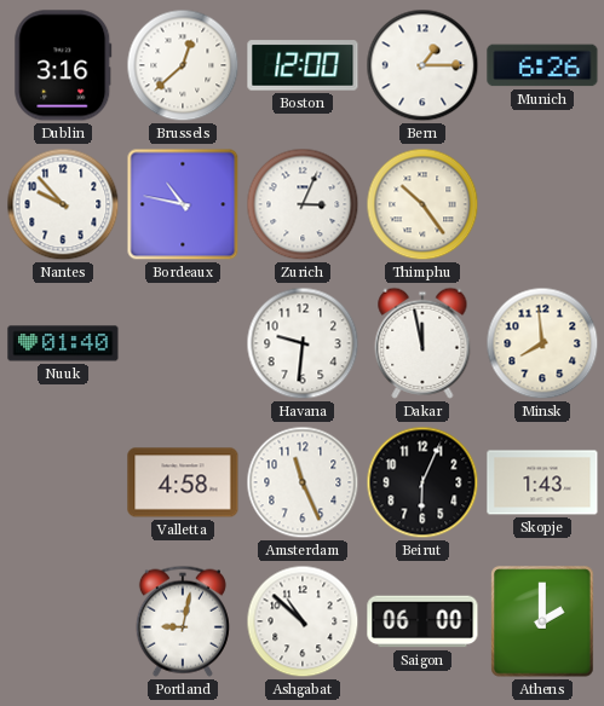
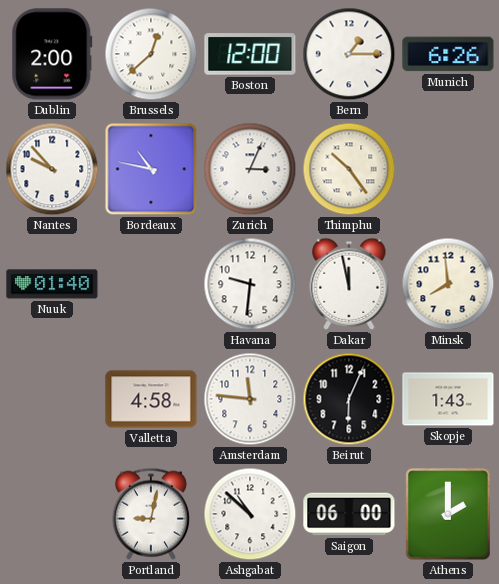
Dublin: 3:16 -> 2:00
Amsterdam: 11:26 -> 11:46
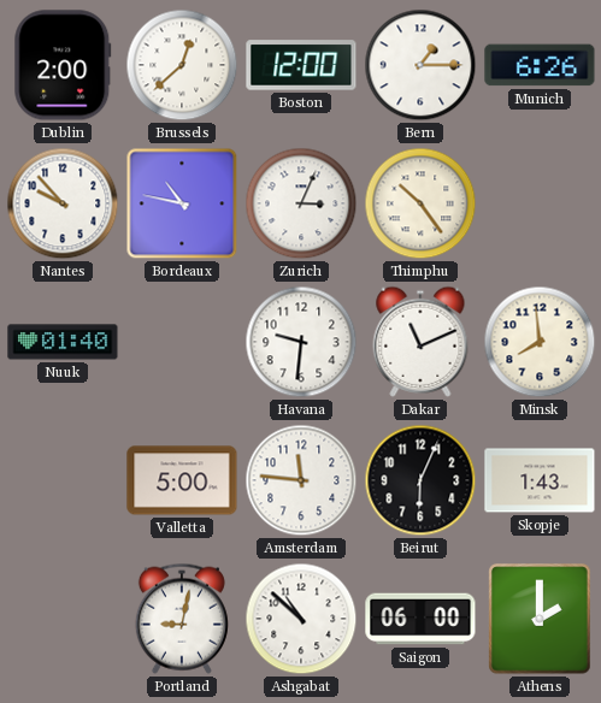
Dakar: 11:58 -> 11:11
Valletta: 4:58 -> 5:00
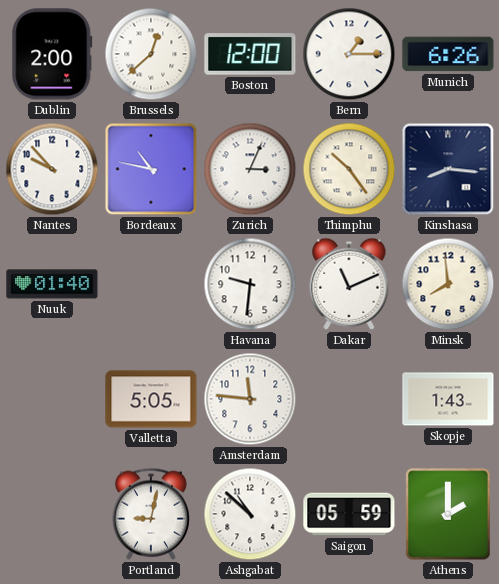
Kinshasa: none -> 8:16
Valletta: 5:00 -> 5:05
Beirut: 6:04 -> none
Saigon: 06:00 -> 05:59
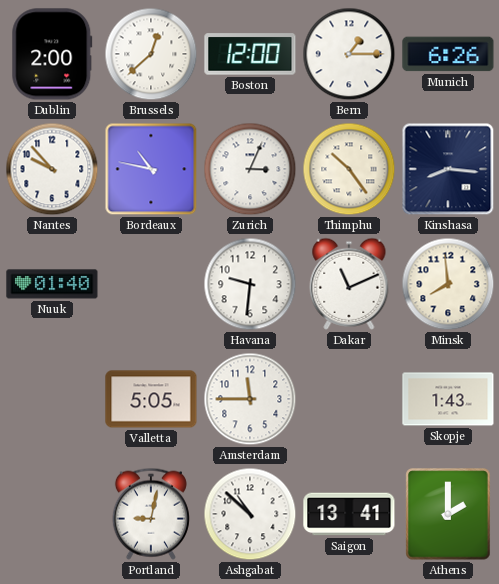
Amsterdam: 11:46 -> 11:45
Saigon: 05:59 -> 13:41
